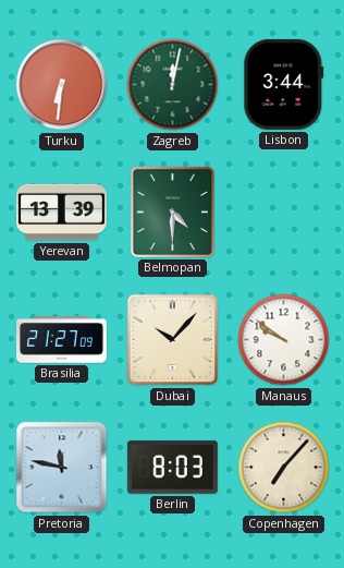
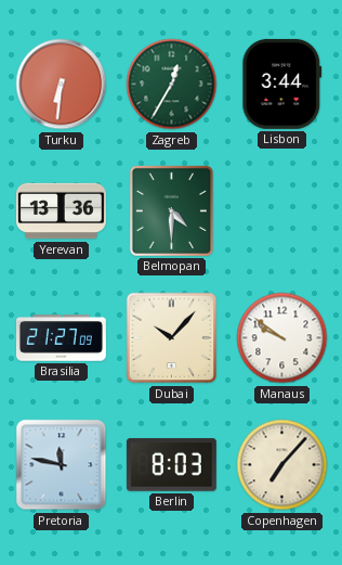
Zagreb: 12:02 -> 12:35
Yerevan: 13:39 -> 13:36
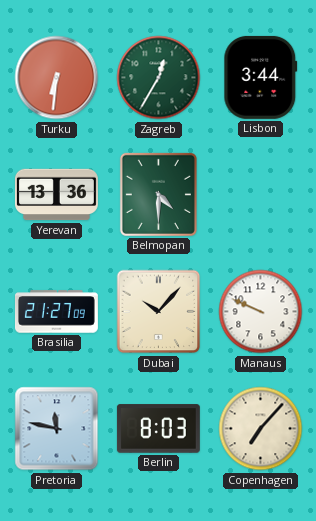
Manaus: 9:51 -> 9:49
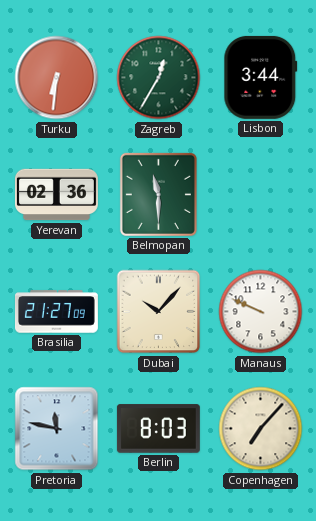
Yerevan: 13:36 -> 02:36
Belmopan: 4:30 -> 11:30
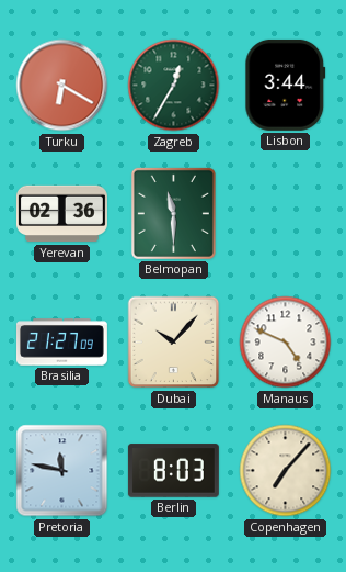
Turku: 6:31 -> 6:20
Manaus: 9:49 -> 4:49
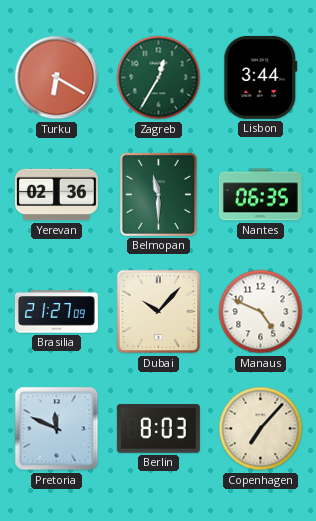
Nantes: none -> 06:35
Pretoria: 11:47 -> 11:49
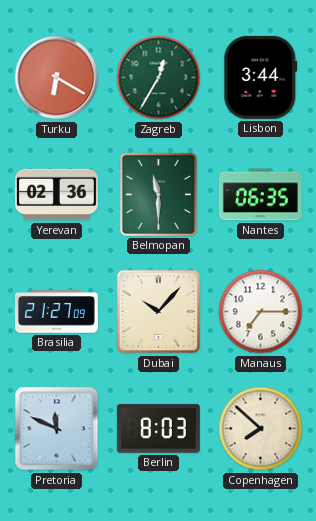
Manaus: 4:49 -> 7:15
Copenhagen: 7:07 -> 7:52
